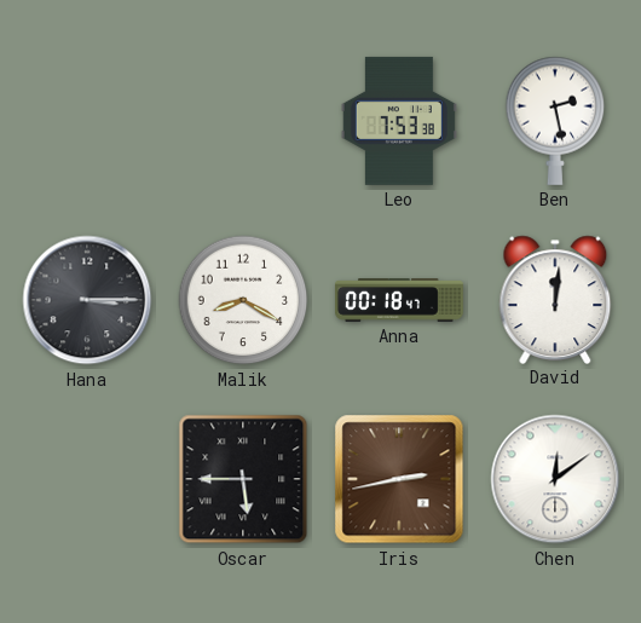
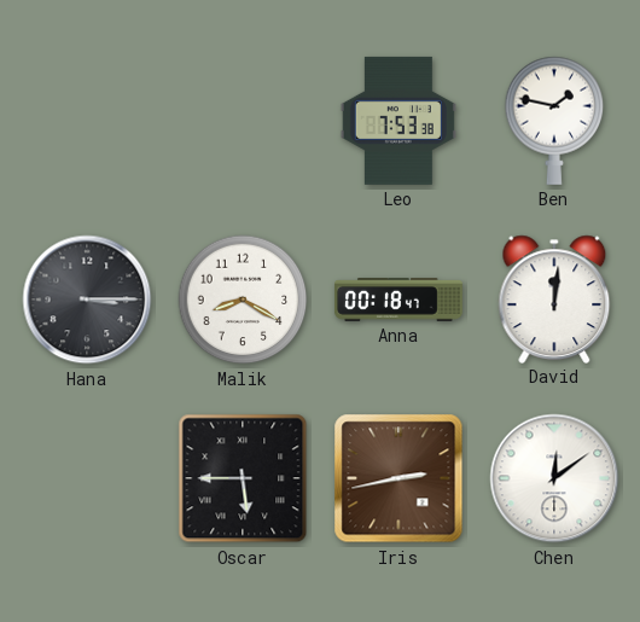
Ben: 2:28 -> 1:47
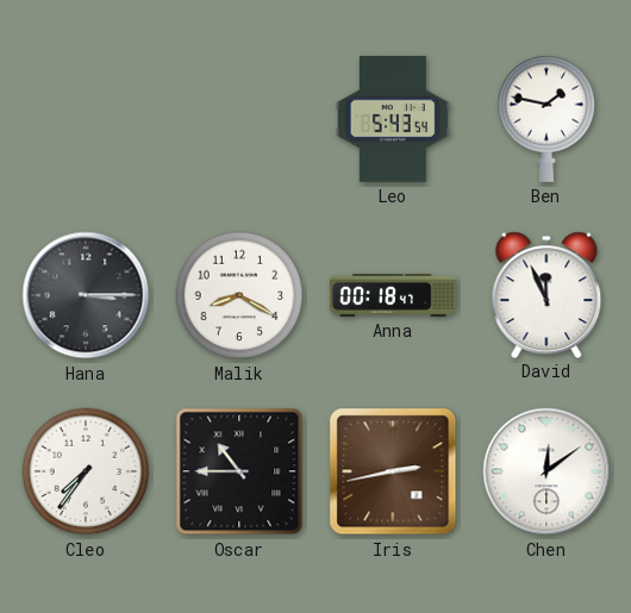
Leo: 7:53 -> 5:43
David: 12:01 -> 11:56
Cleo: none -> 7:36
Oscar: 5:45 -> 10:45
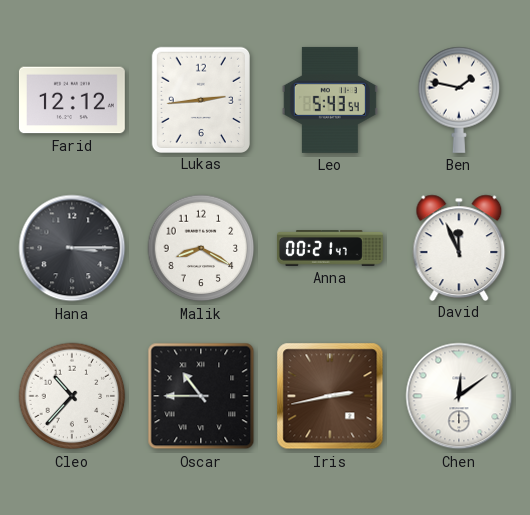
Farid: none -> 12:12
Lukas: none -> 2:44
Anna: 00:18 -> 00:21
Cleo: 7:36 -> 10:37
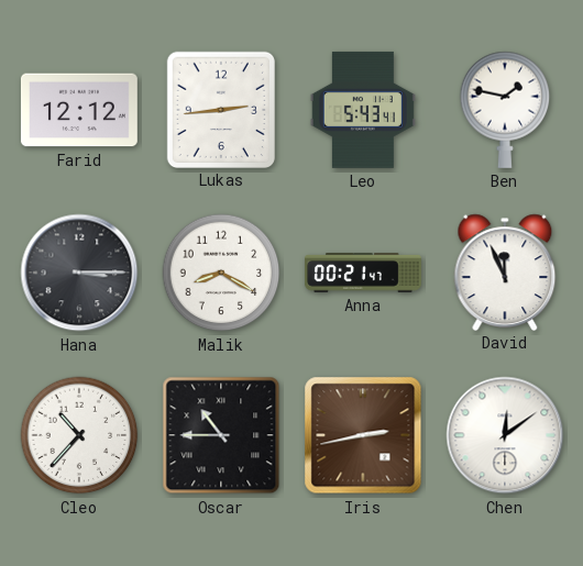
Leo: 5:43:54 -> 5:43:41
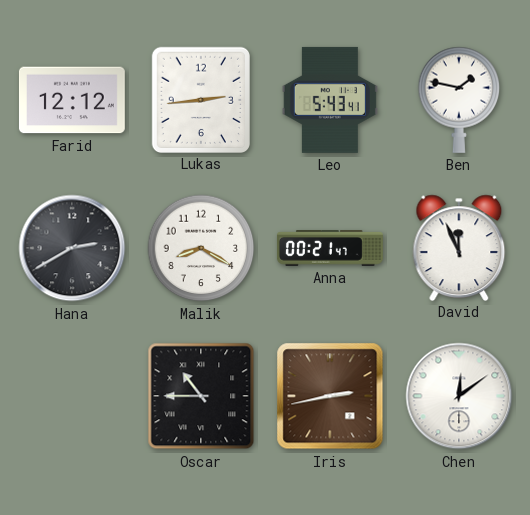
Hana: 3:15 -> 2:40
Cleo: 10:37 -> none
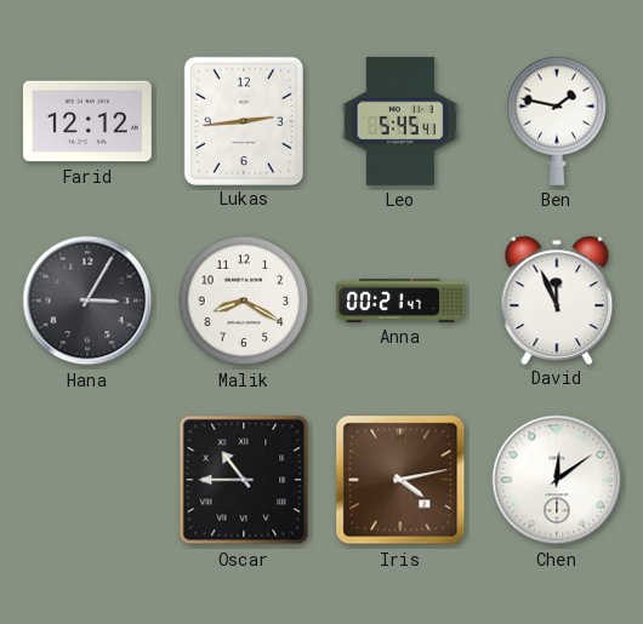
Leo: 5:43 -> 5:45
Hana: 2:40 -> 3:05
Iris: 2:43 -> 4:13
